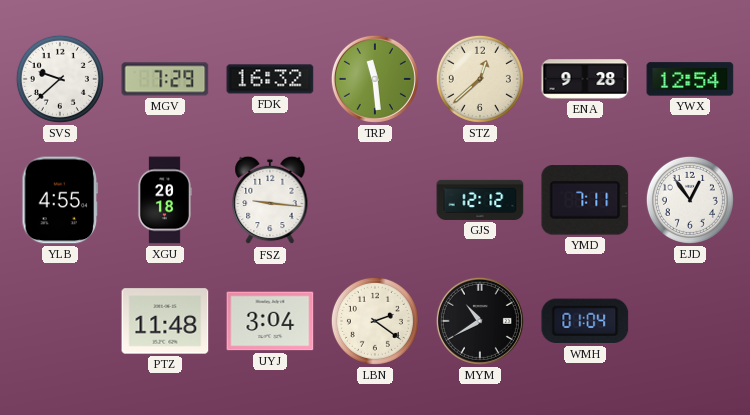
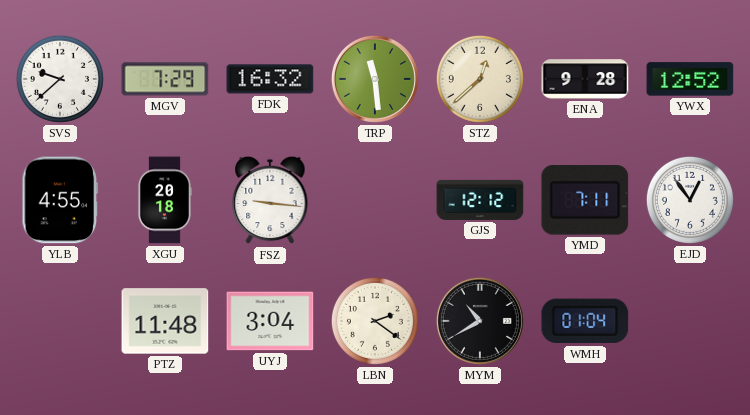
YWX: 12:54 -> 12:52
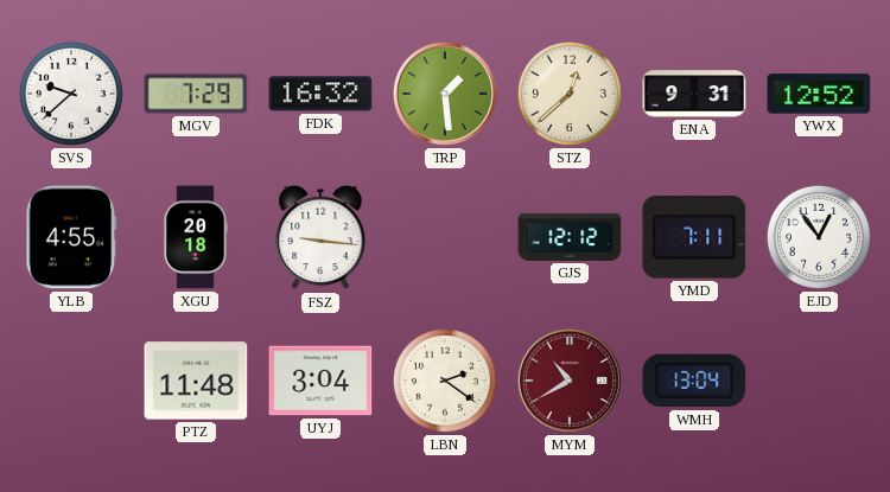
TRP: 11:29 -> 1:29
ENA: 9:28 -> 9:31
MYM dial: black -> burgundy
WMH: 01:04 -> 13:04
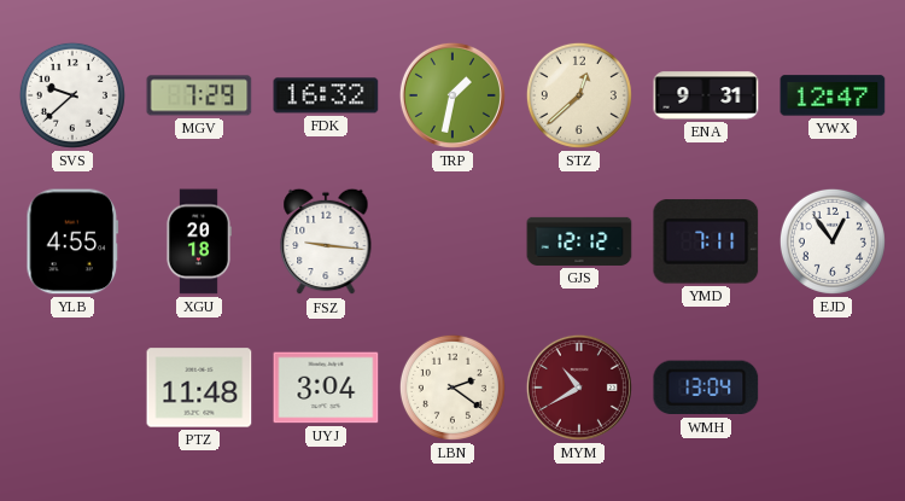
TRP: 1:29 -> 1:32
YWX: 12:52 -> 12:47
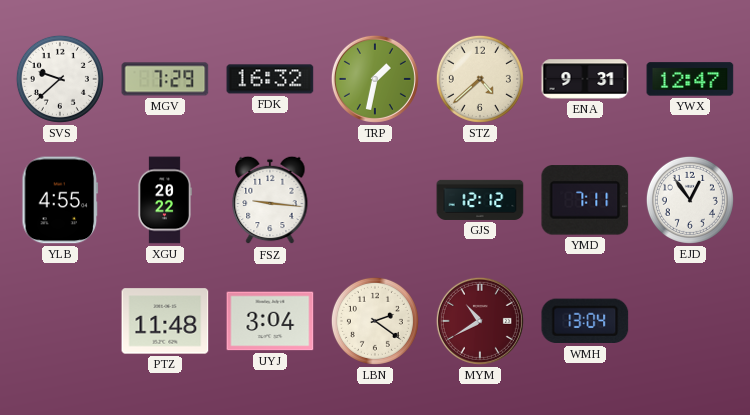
STZ: 12:38 -> 4:38
XGU: 20:18 -> 20:22
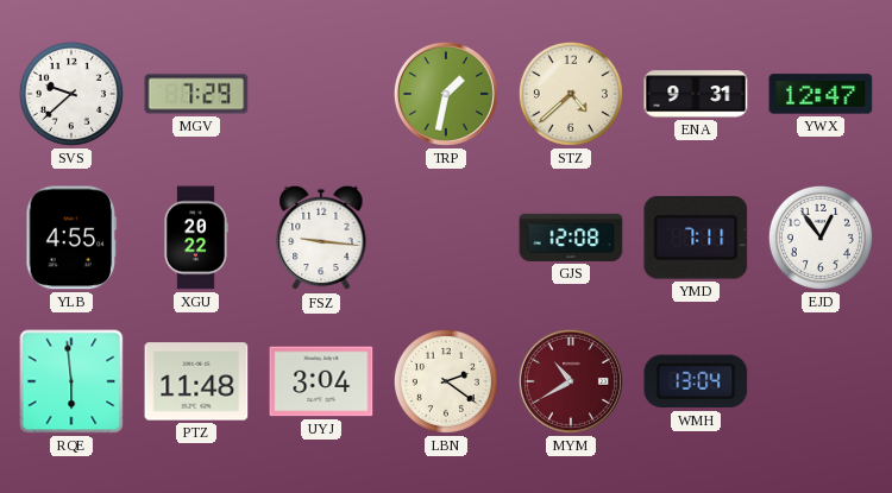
FDK: 16:32 -> none
GJS: 12:12 -> 12:08
RQE: none -> 5:59
